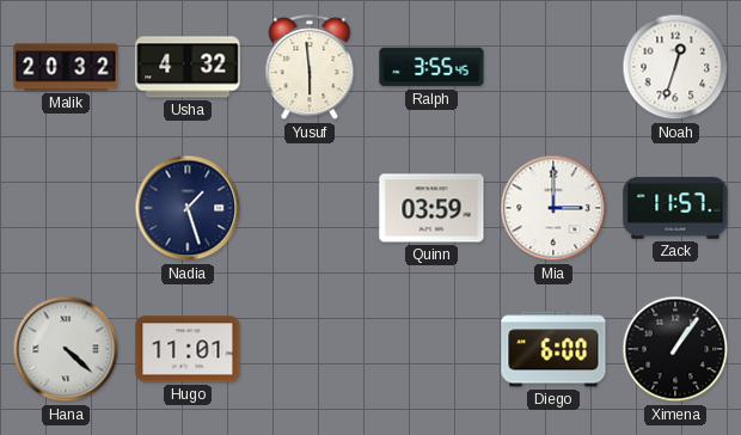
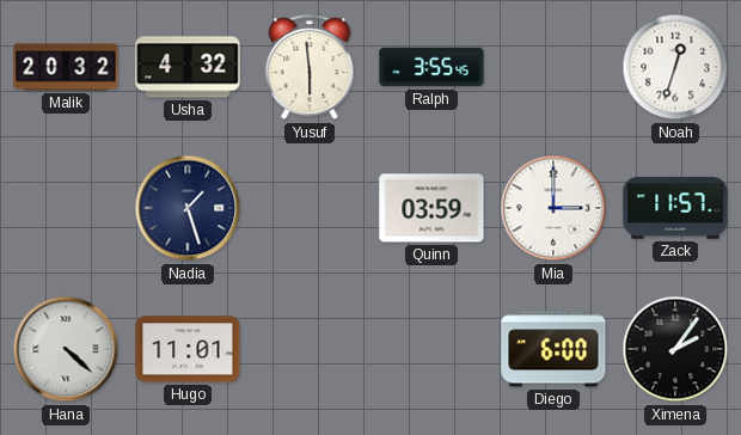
Ximena: 1:06 -> 2:06
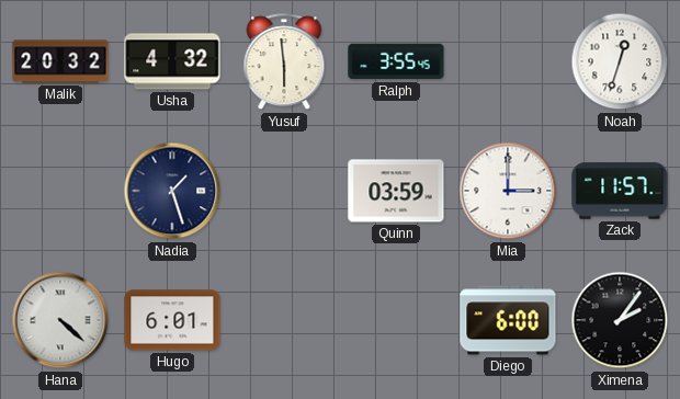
Hugo: 11:01 -> 6:01
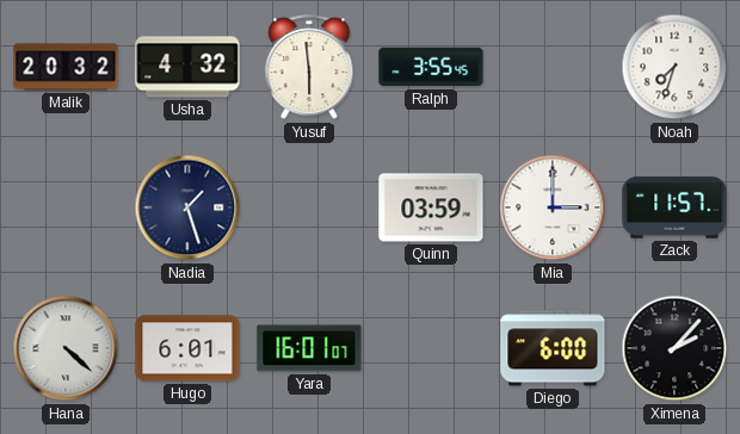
Noah: 12:33 -> 7:33
Yara: none -> 16:01
Ximena: 2:06 -> 2:07
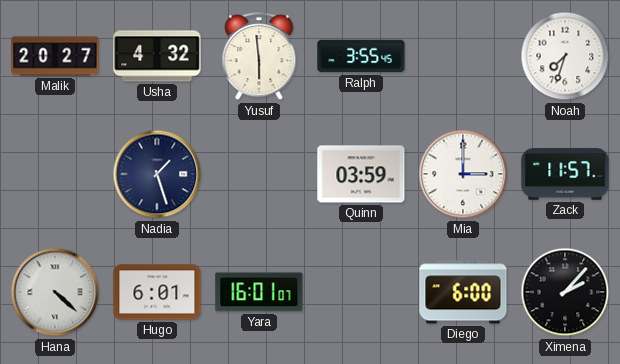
Malik: 20:32 -> 20:27
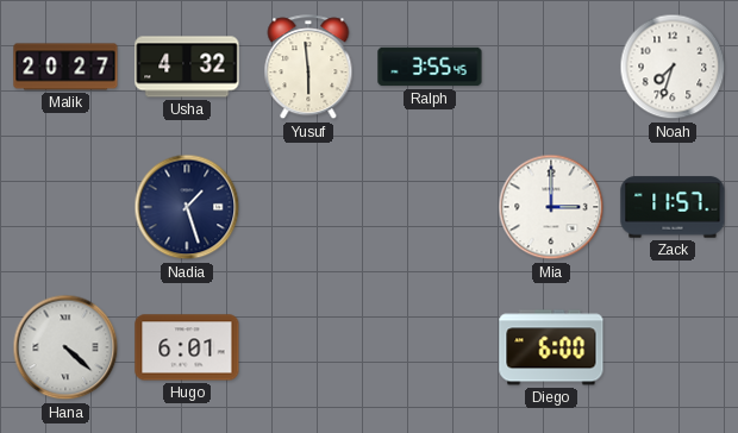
Quinn: 03:59 -> none
Yara: 16:01 -> none
Ximena: 2:07 -> none
